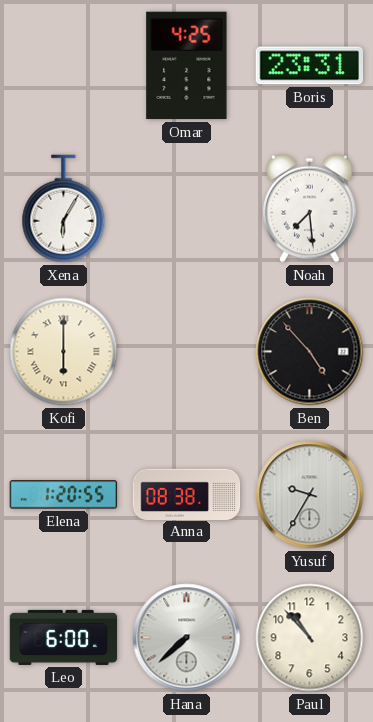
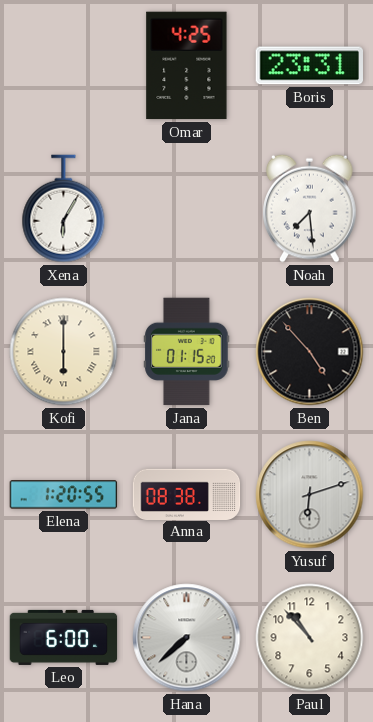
Jana: none -> 01:15
Yusuf: 9:35 -> 6:12
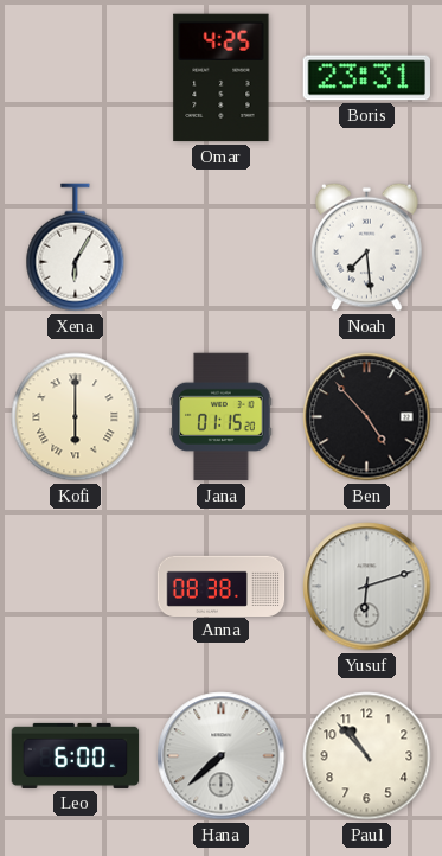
Elena: 1:20 -> none
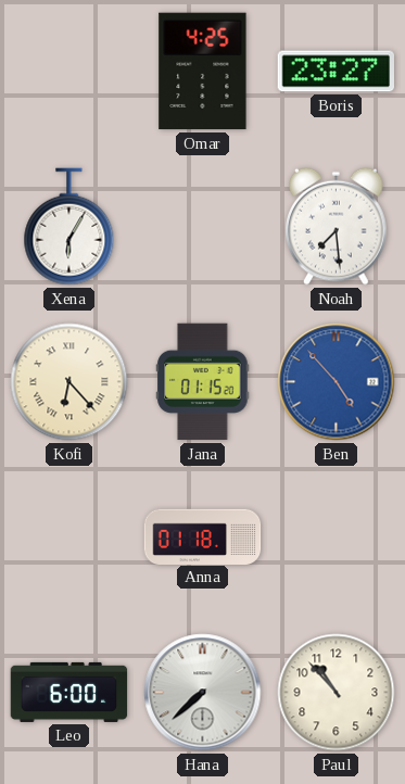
Boris: 23:31 -> 23:27
Kofi: 6:00 -> 6:23
Ben dial: black -> blue
Anna: 08:38 -> 01:18
Yusuf: 6:12 -> none
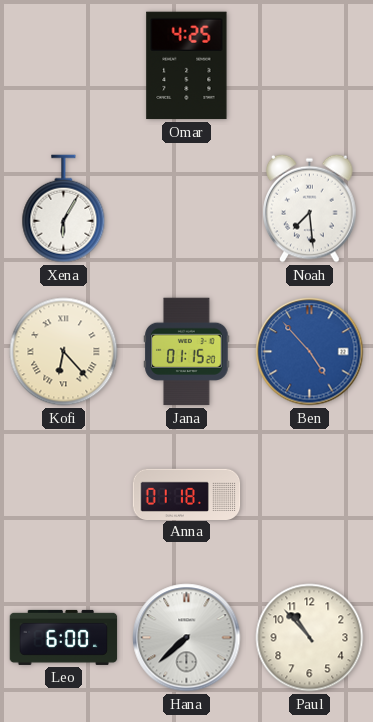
Boris: 23:27 -> none
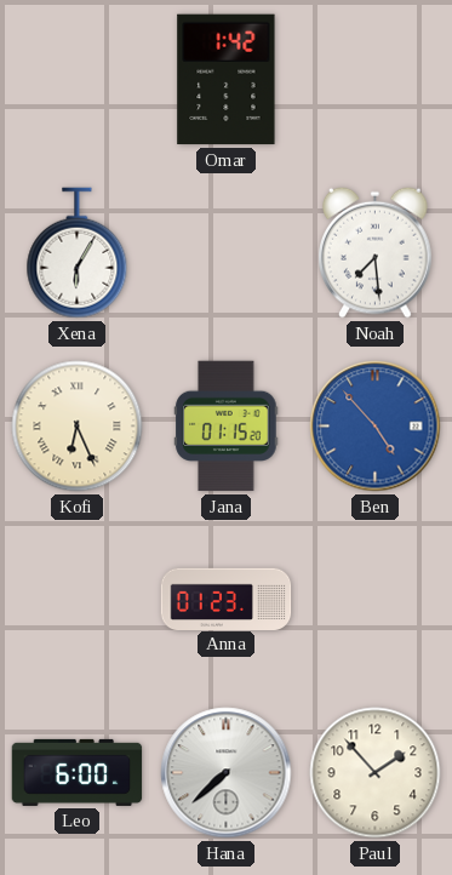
Omar: 4:25 -> 1:42
Kofi: 6:23 -> 6:26
Anna: 01:18 -> 01:23
Paul: 10:53 -> 1:53
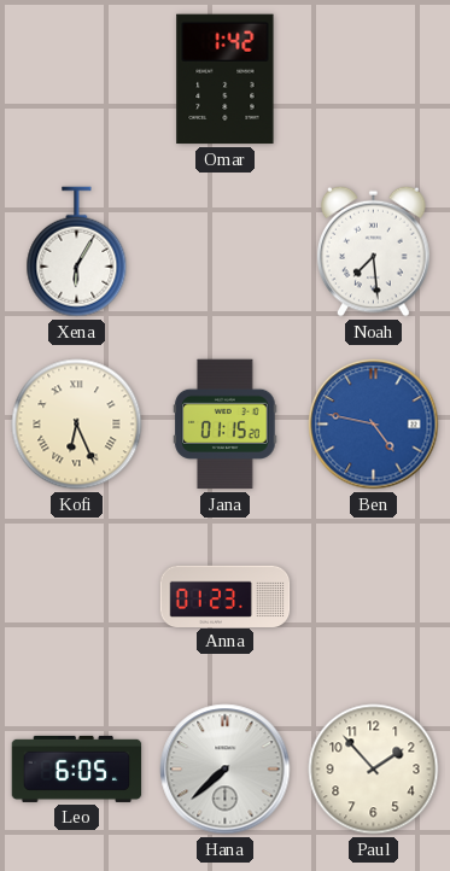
Ben: 4:53 -> 4:47
Leo: 6:00 -> 6:05
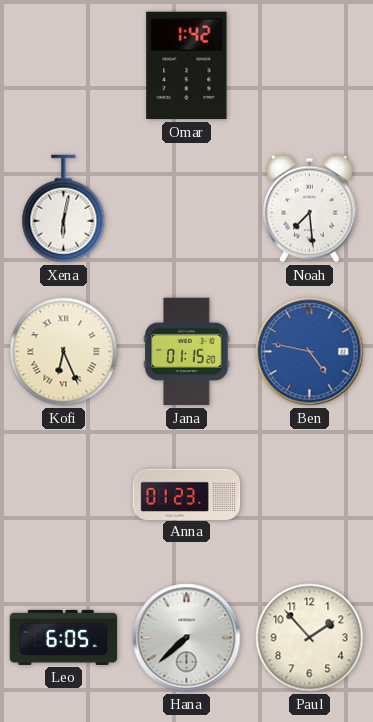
Xena: 6:05 -> 6:02
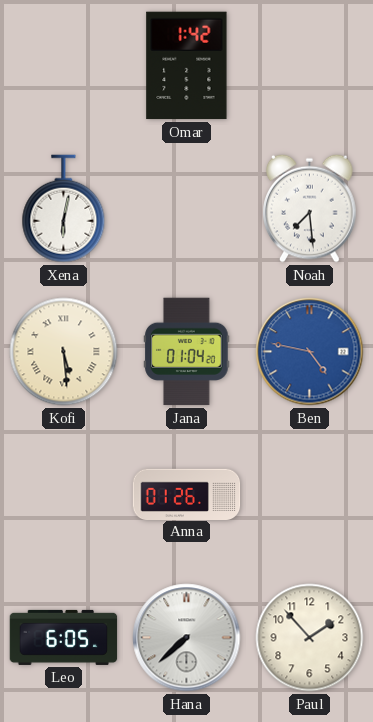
Kofi: 6:26 -> 5:29
Jana: 01:15 -> 01:04
Anna: 01:23 -> 01:26
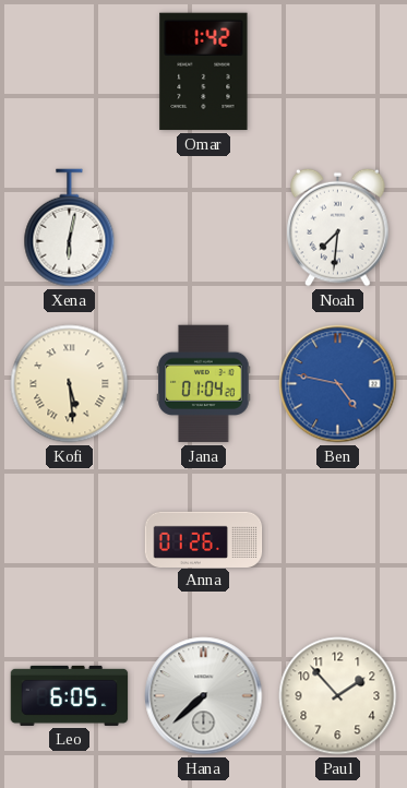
Noah: 7:29 -> 7:31
